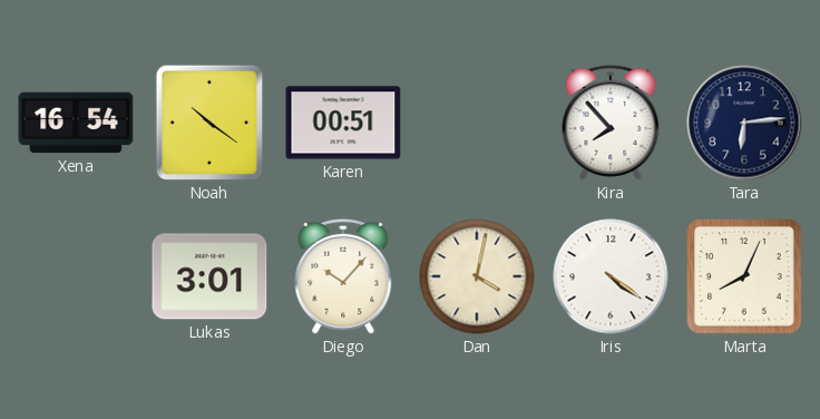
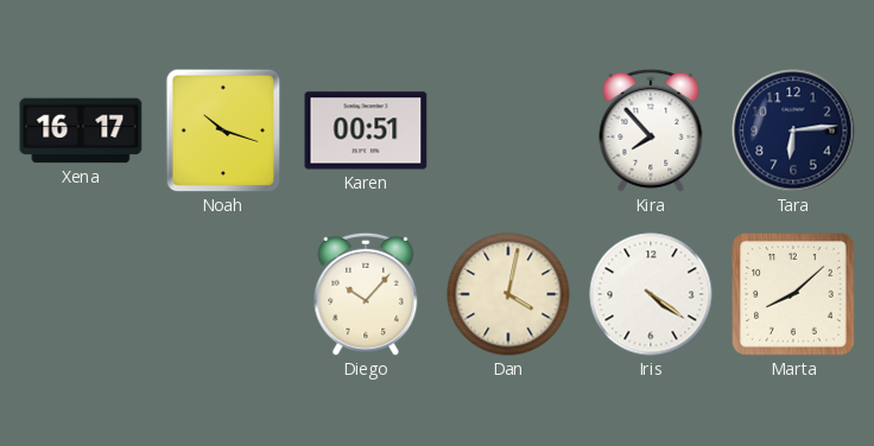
Xena: 16:54 -> 16:17
Noah: 10:21 -> 10:18
Lukas: 3:01 -> none
Marta: 8:04 -> 8:08
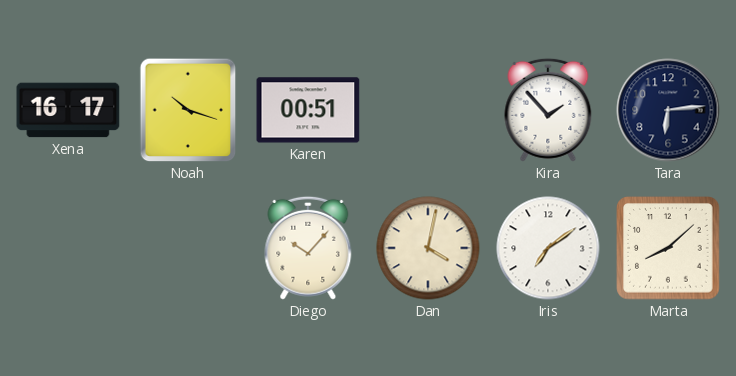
Kira: 7:53 -> 1:53
Iris: 4:21 -> 7:09
